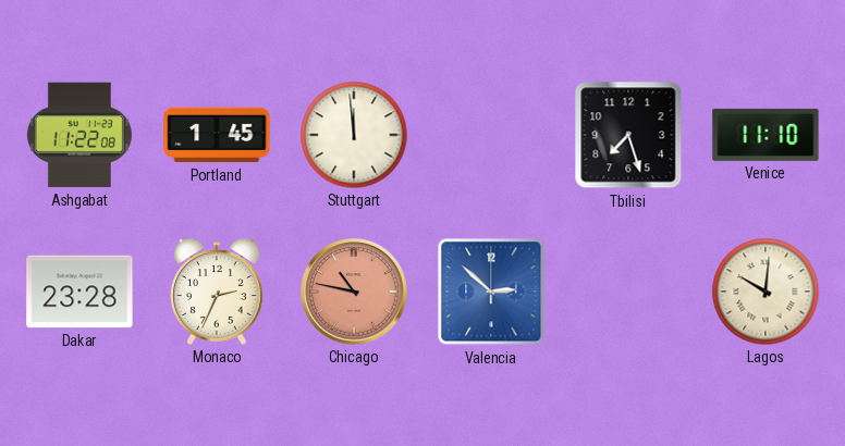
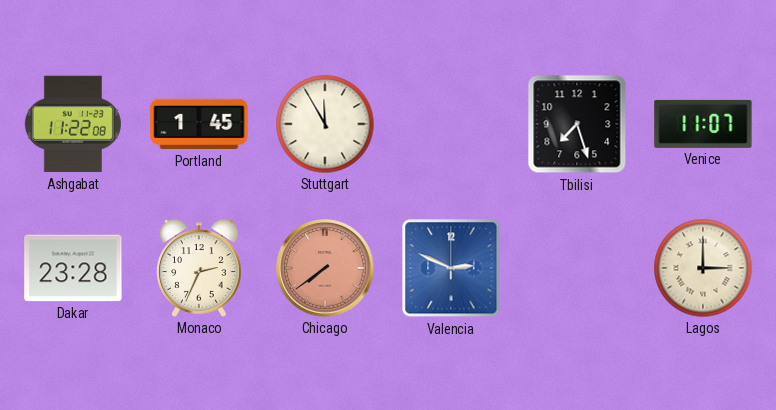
Stuttgart: 11:59 -> 11:55
Venice: 11:10 -> 11:07
Chicago: 10:47 -> 7:39
Valencia: 2:52 -> 2:49
Lagos: 10:01 -> 3:00
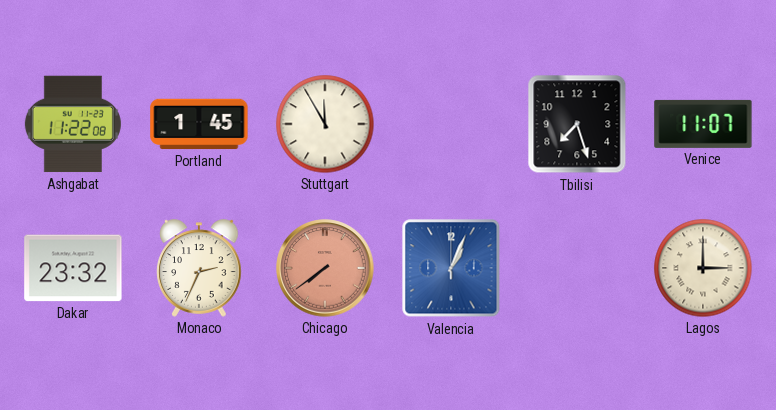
Dakar: 23:28 -> 23:32
Valencia: 2:49 -> 1:04
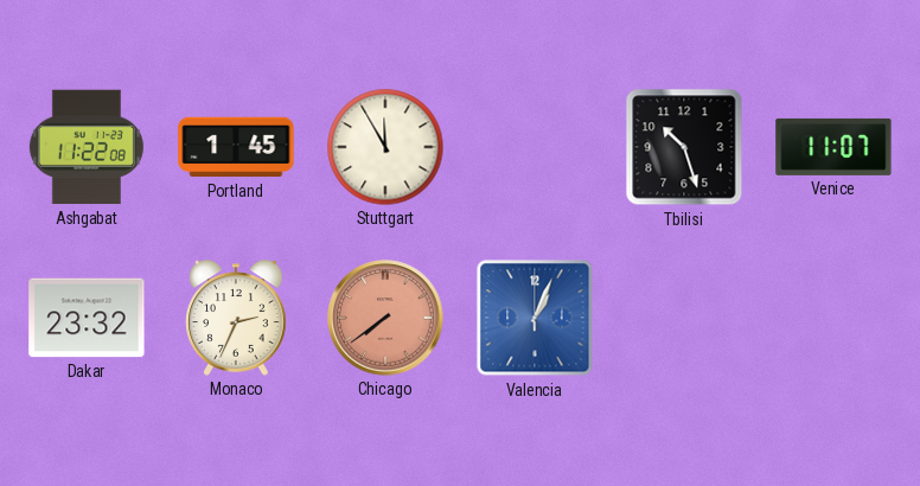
Tbilisi: 7:27 -> 10:27
Lagos: 3:00 -> none
